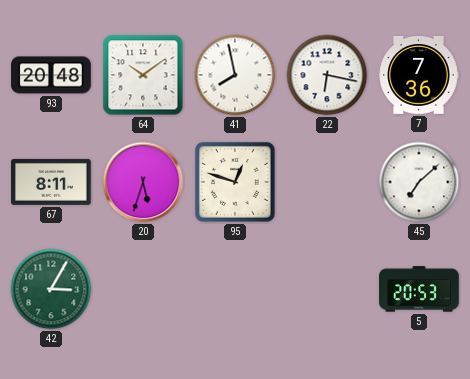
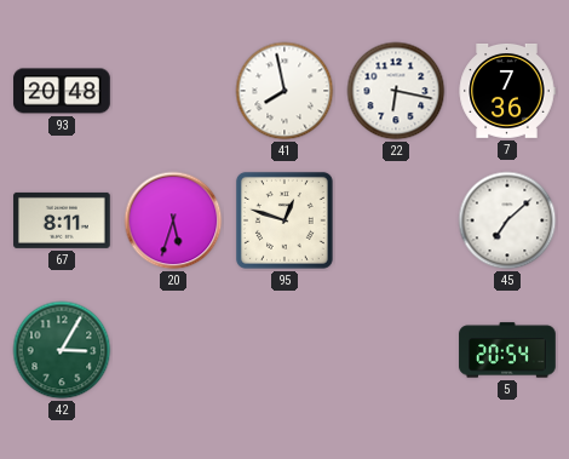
64: 10:09 -> none
5: 20:53 -> 20:54
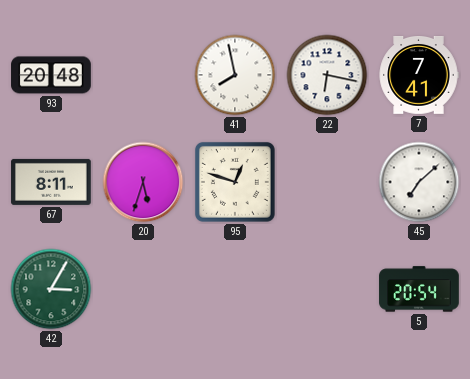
7: 7:36 -> 7:41
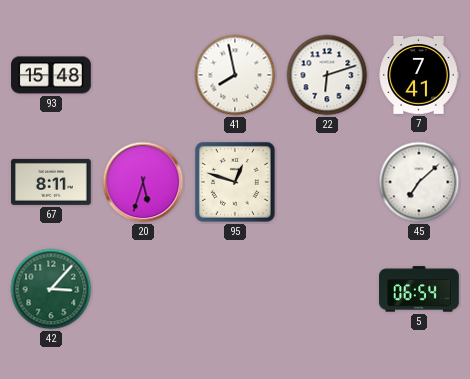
93: 20:48 -> 15:48
22: 6:17 -> 6:12
42: 3:05 -> 3:07
5: 20:54 -> 06:54
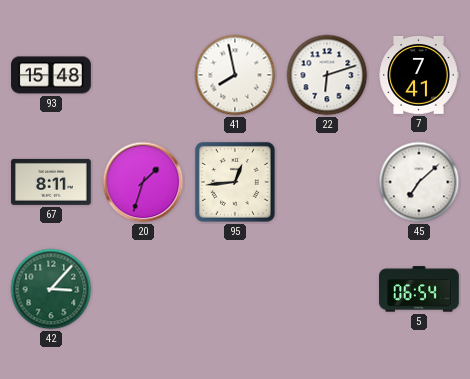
20: 5:33 -> 1:33
95: 12:48 -> 12:44
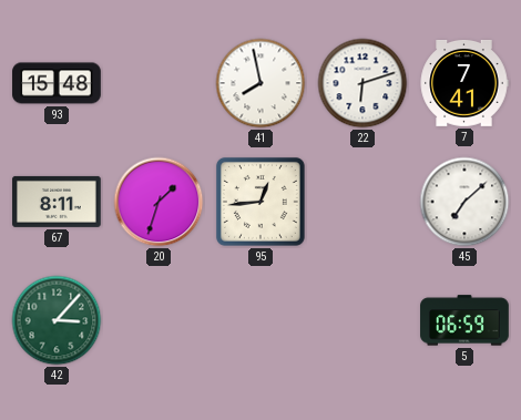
5: 06:54 -> 06:59
